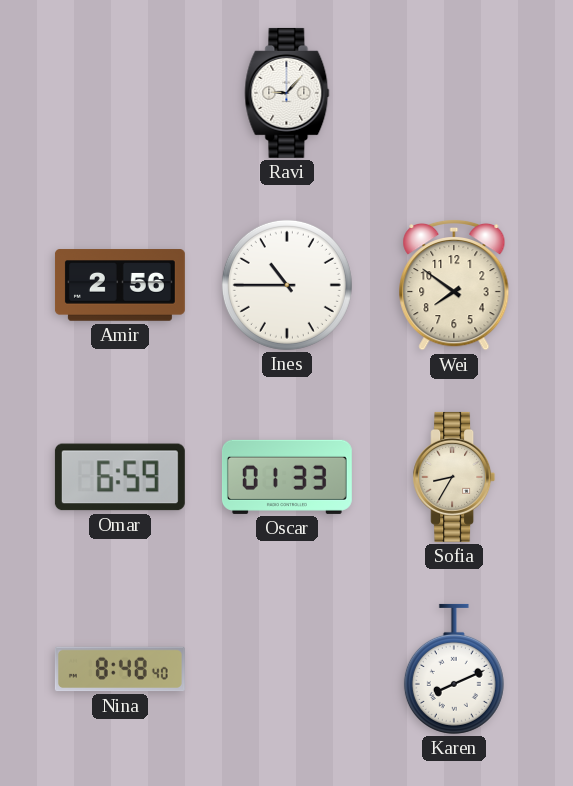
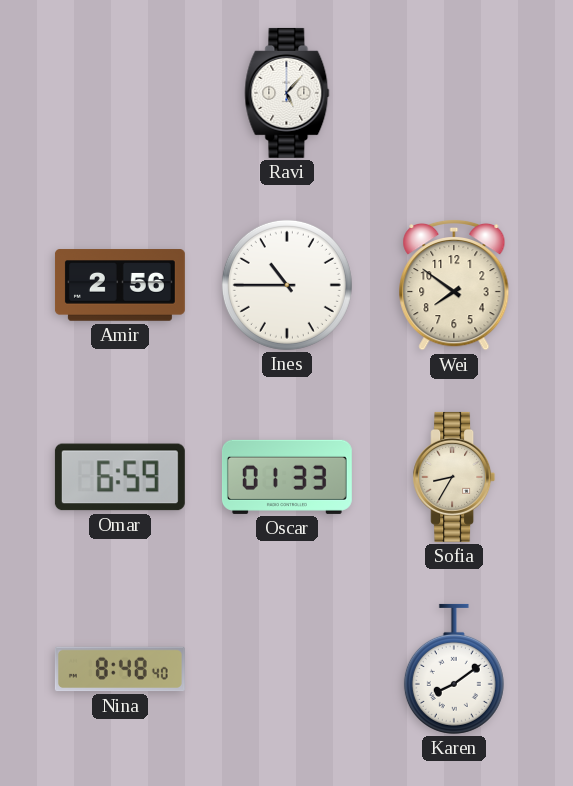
Ravi: 9:07 -> 5:07
Karen: 8:11 -> 8:09
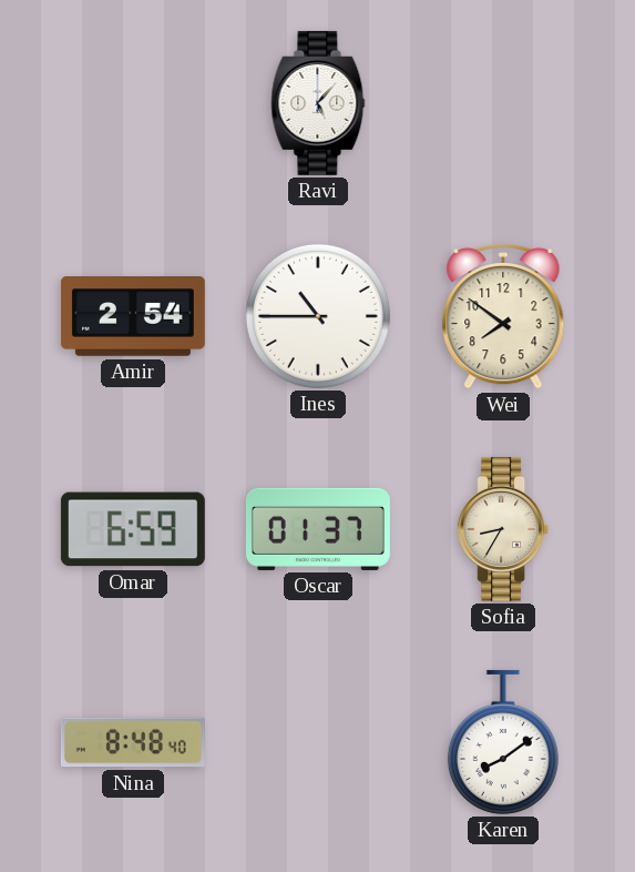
Amir: 2:56 -> 2:54
Oscar: 01:33 -> 01:37
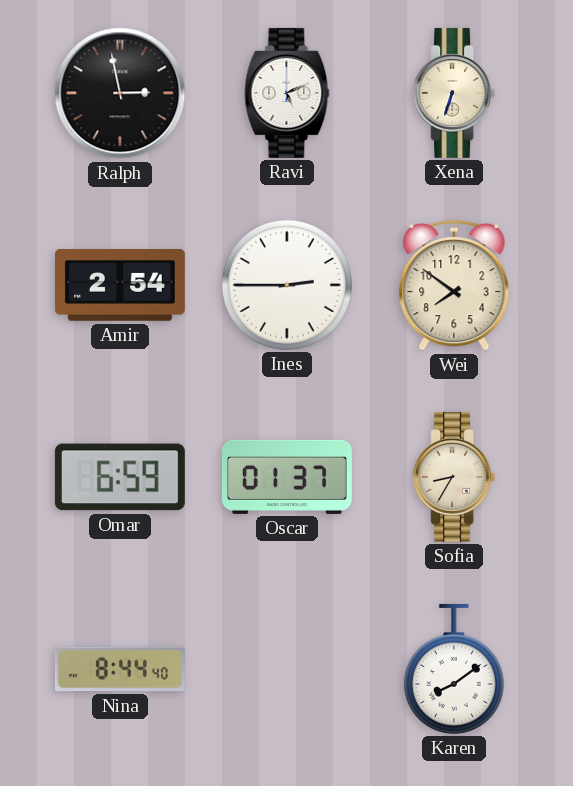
Ralph: none -> 2:58
Ravi: 5:07 -> 5:11
Xena: none -> 6:33
Ines: 10:45 -> 2:45
Nina: 8:48 -> 8:44
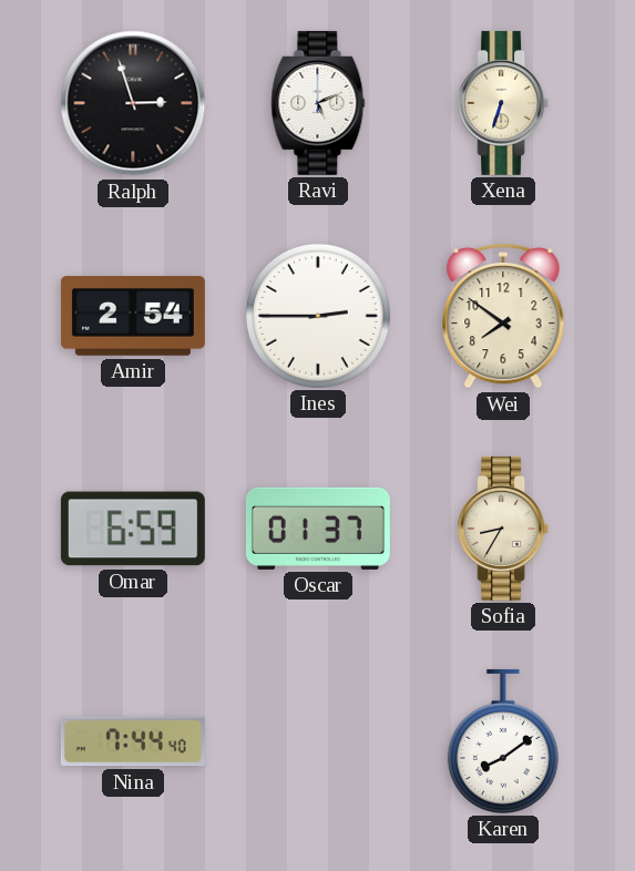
Ralph: 2:58 -> 2:57
Nina: 8:44 -> 7:44
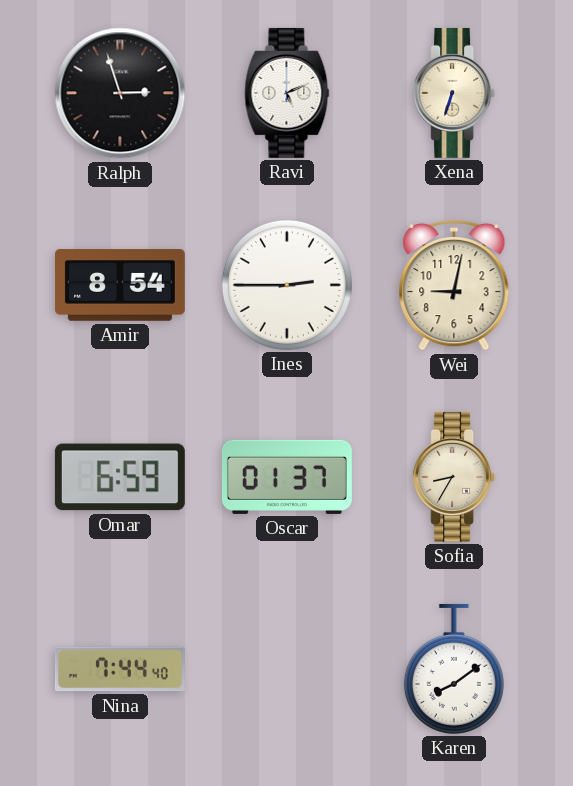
Amir: 2:54 -> 8:54
Wei: 7:51 -> 9:02
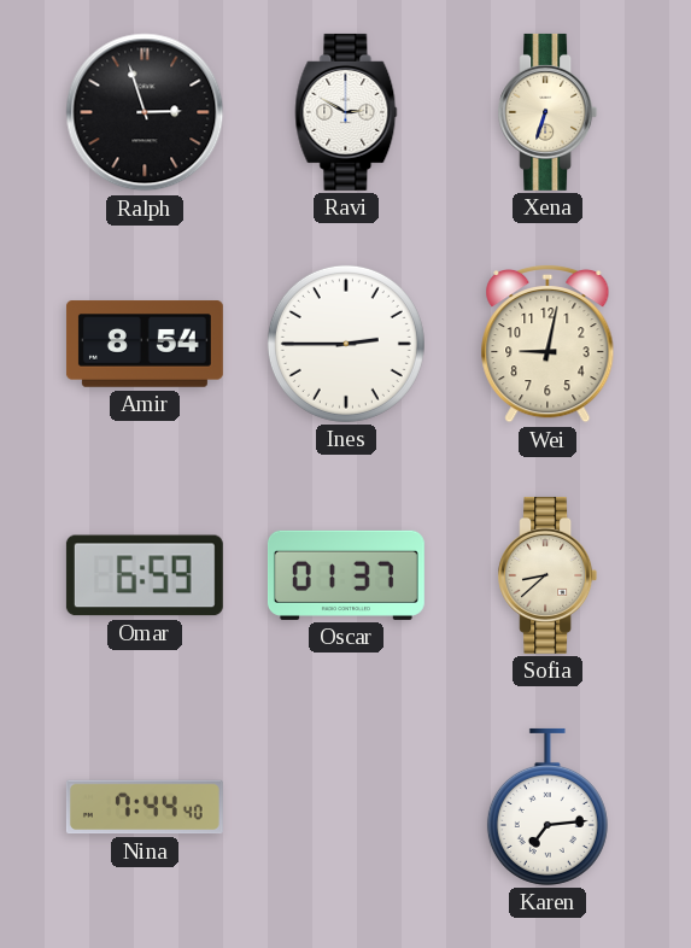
Ravi: 5:11 -> 2:50
Sofia: 8:35 -> 8:38
Karen: 8:09 -> 7:14
